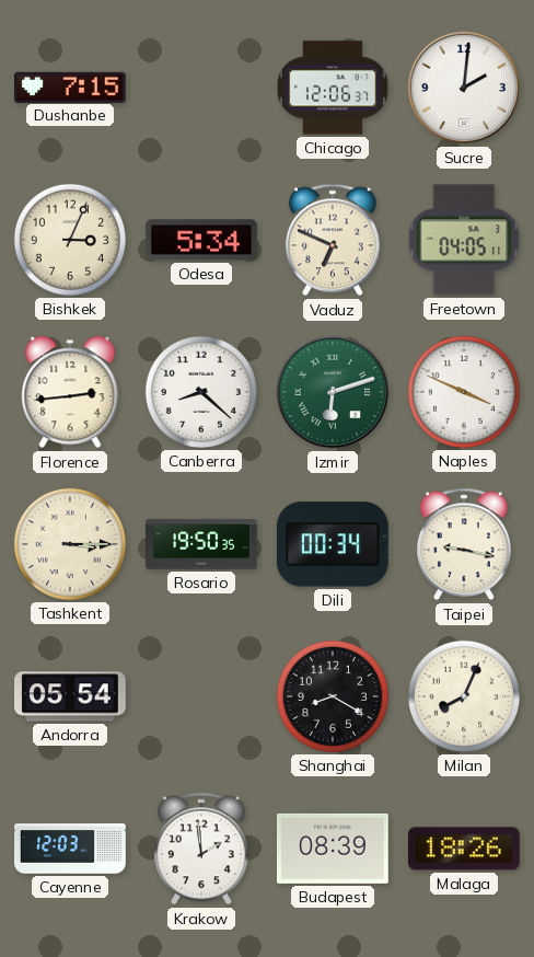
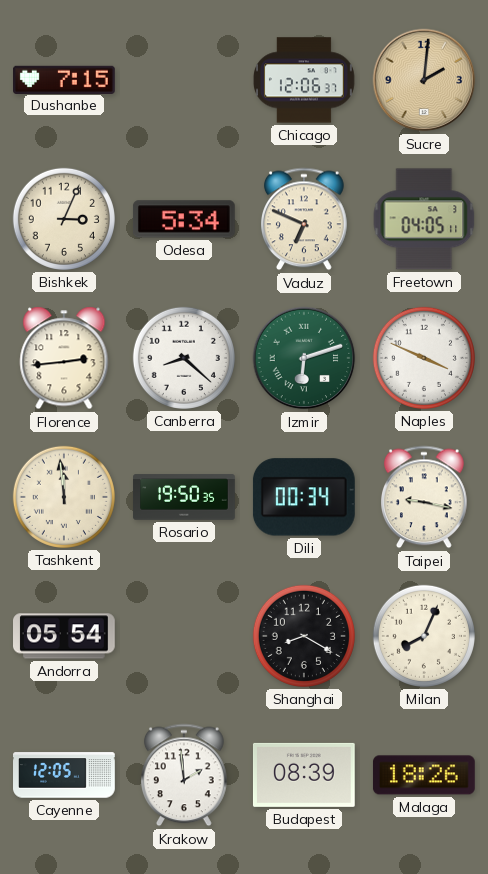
Sucre dial: white -> champagne
Tashkent: 3:15 -> 11:59
Cayenne: 12:03 -> 12:05
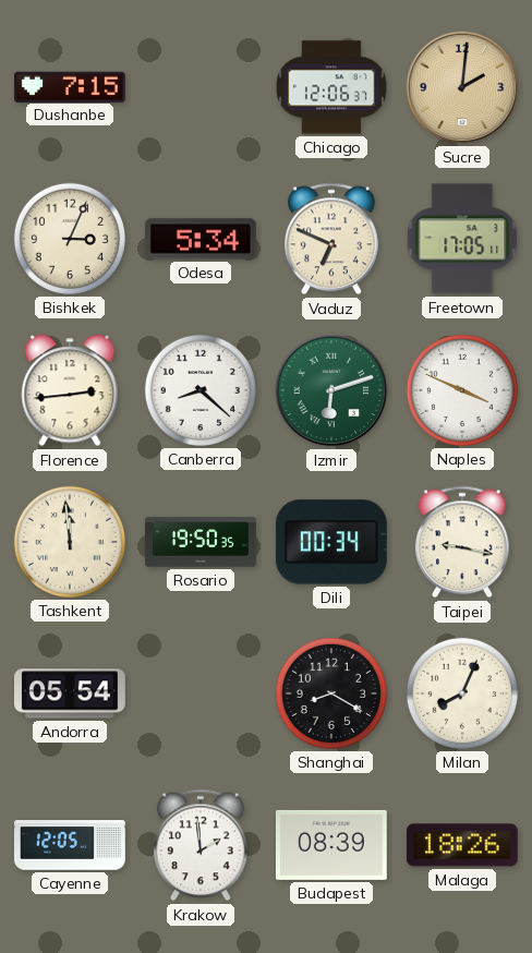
Freetown: 04:05 -> 17:05
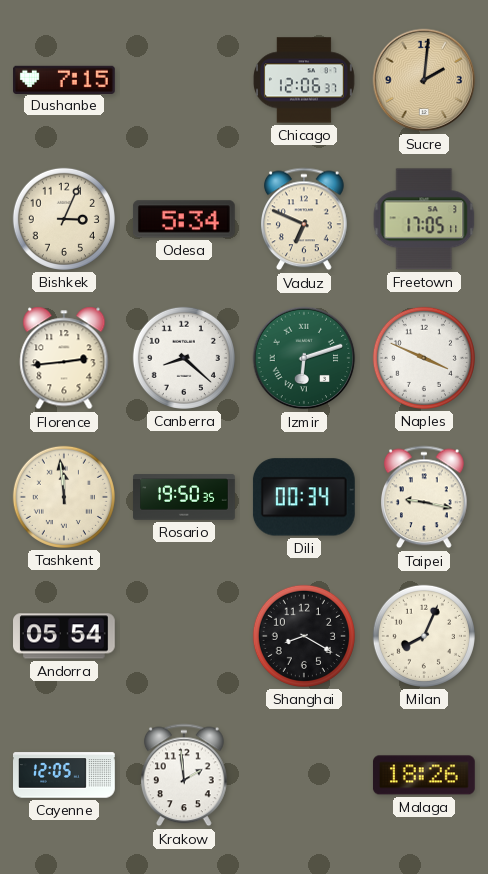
Budapest: 08:39 -> none
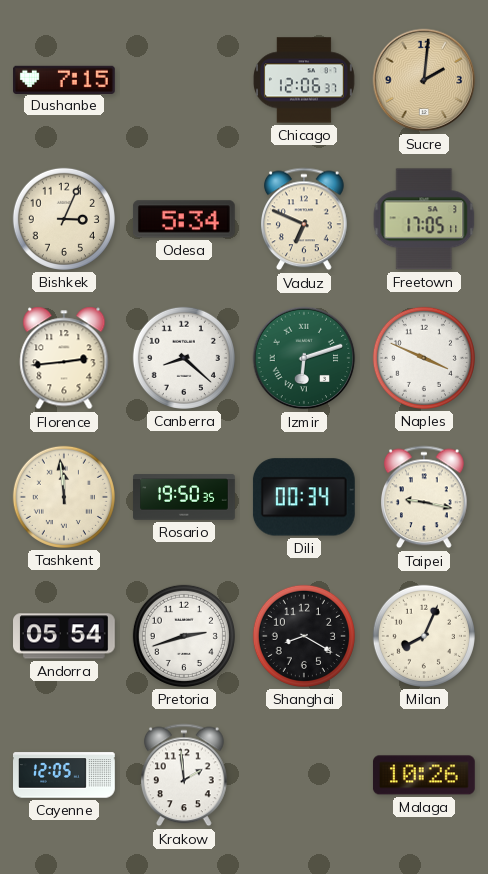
Pretoria: none -> 2:42
Malaga: 18:26 -> 10:26
